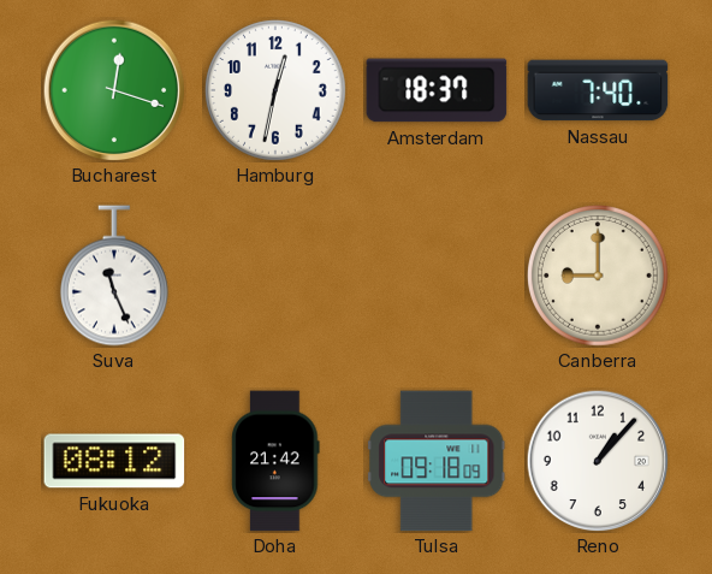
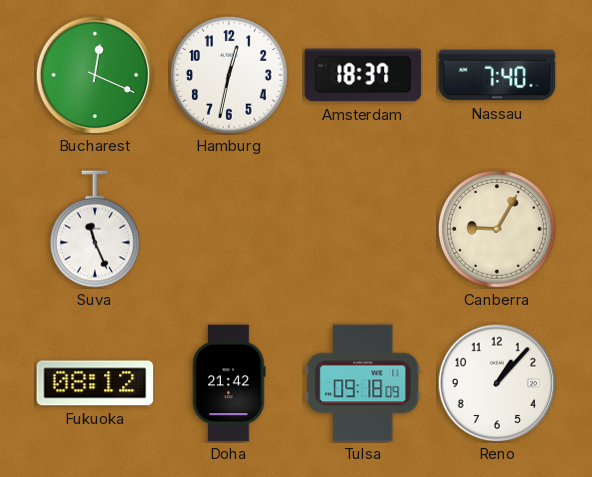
Bucharest: 12:18 -> 12:19
Canberra: 9:00 -> 9:05
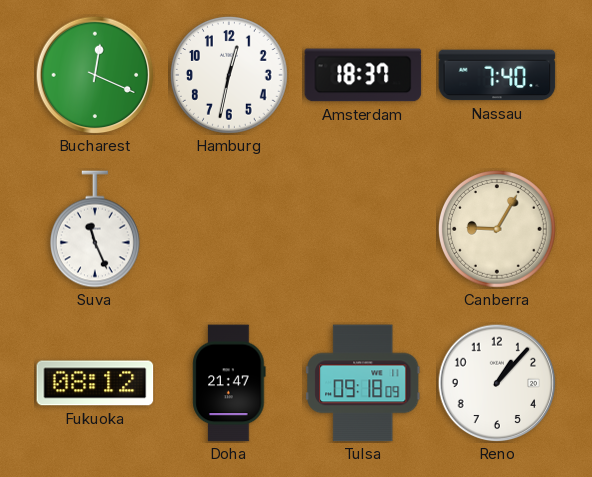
Doha: 21:42 -> 21:47
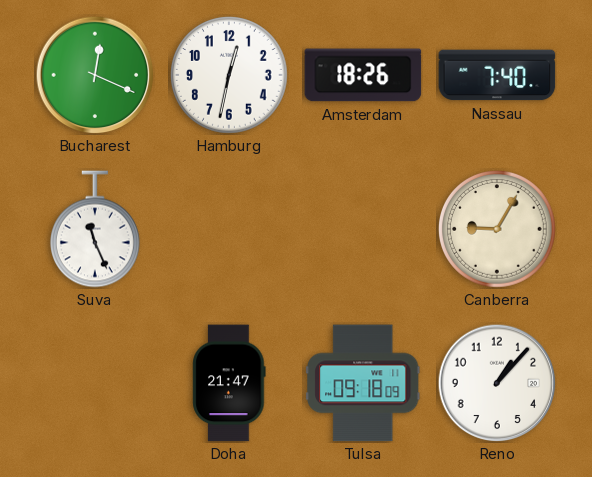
Amsterdam: 18:37 -> 18:26
Fukuoka: 08:12 -> none
